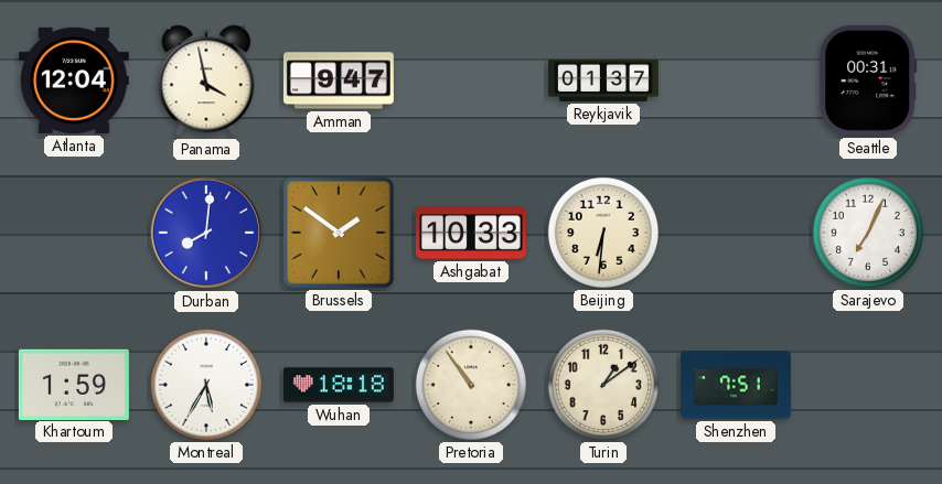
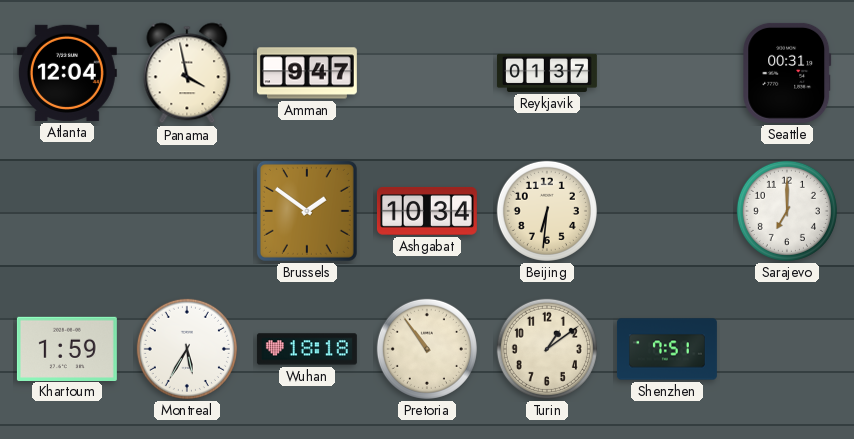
Durban: 8:01 -> none
Ashgabat: 10:33 -> 10:34
Sarajevo: 7:04 -> 7:00
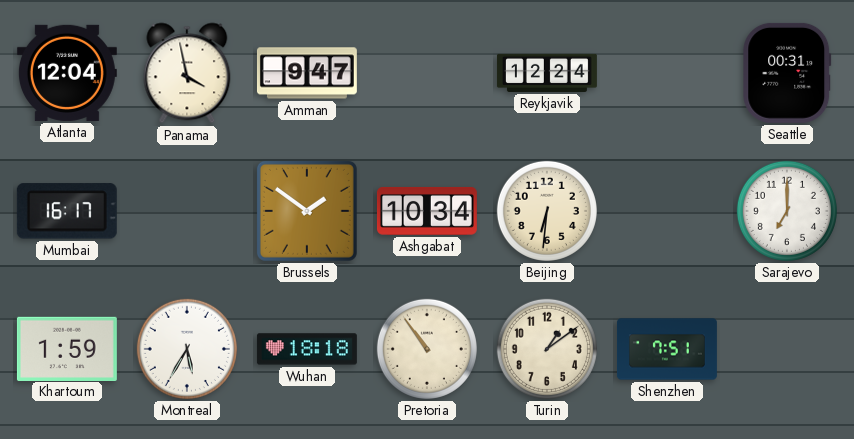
Reykjavik: 01:37 -> 12:24
Mumbai: none -> 16:17
